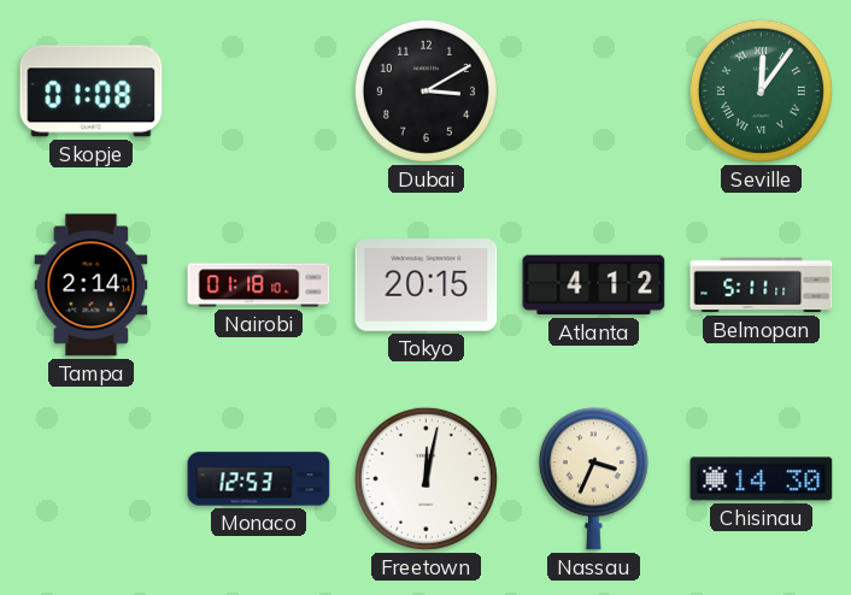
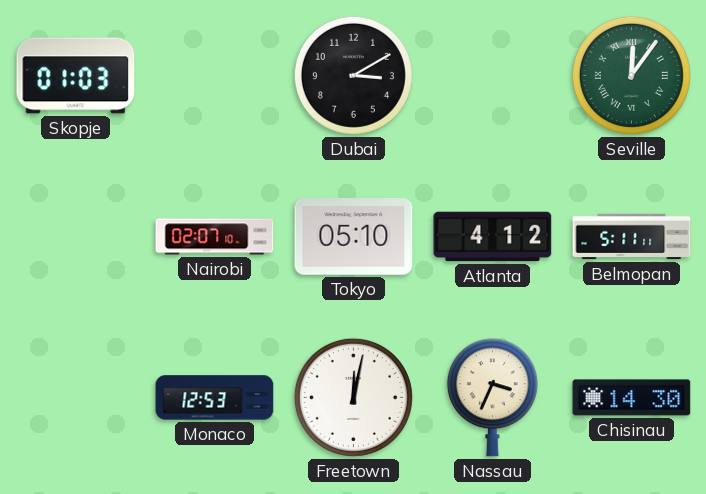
Skopje: 01:08 -> 01:03
Tampa: 2:14 -> none
Nairobi: 01:18 -> 02:07
Tokyo: 20:15 -> 05:10
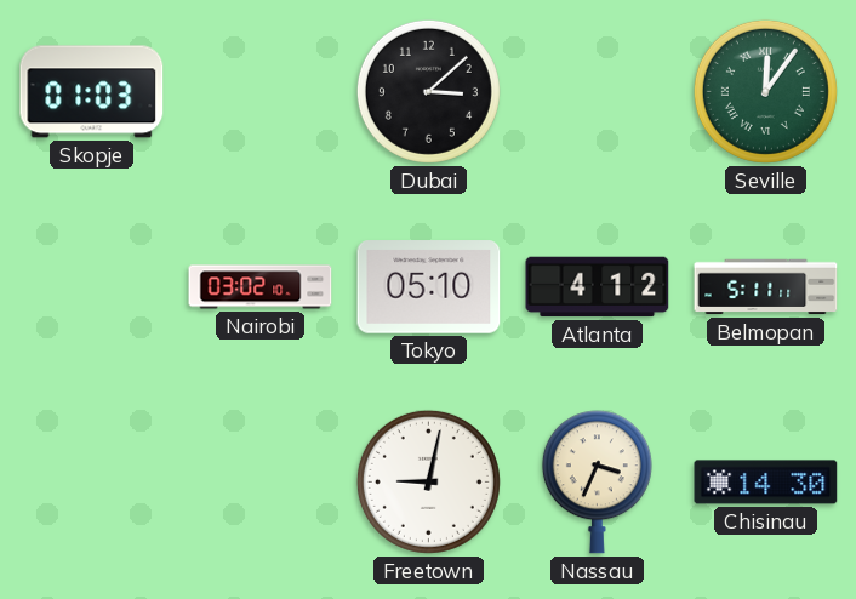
Dubai: 3:10 -> 3:08
Nairobi: 02:07 -> 03:02
Monaco: 12:53 -> none
Freetown: 12:02 -> 9:02
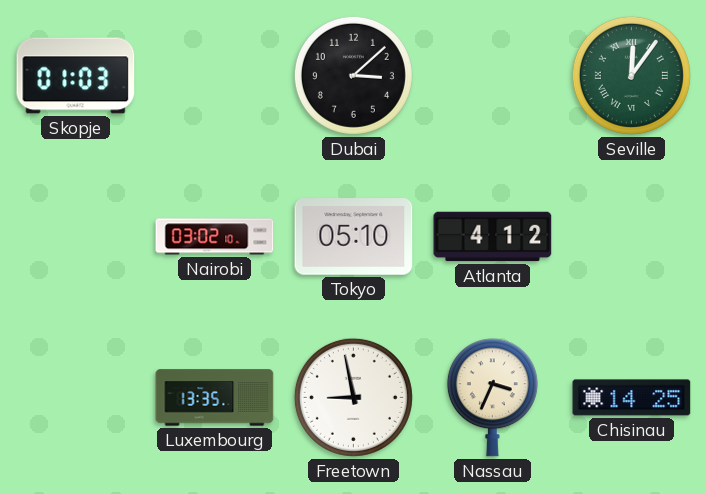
Belmopan: 5:11 -> none
Luxembourg: none -> 13:35
Freetown: 9:02 -> 8:58
Chisinau: 14:30 -> 14:25
